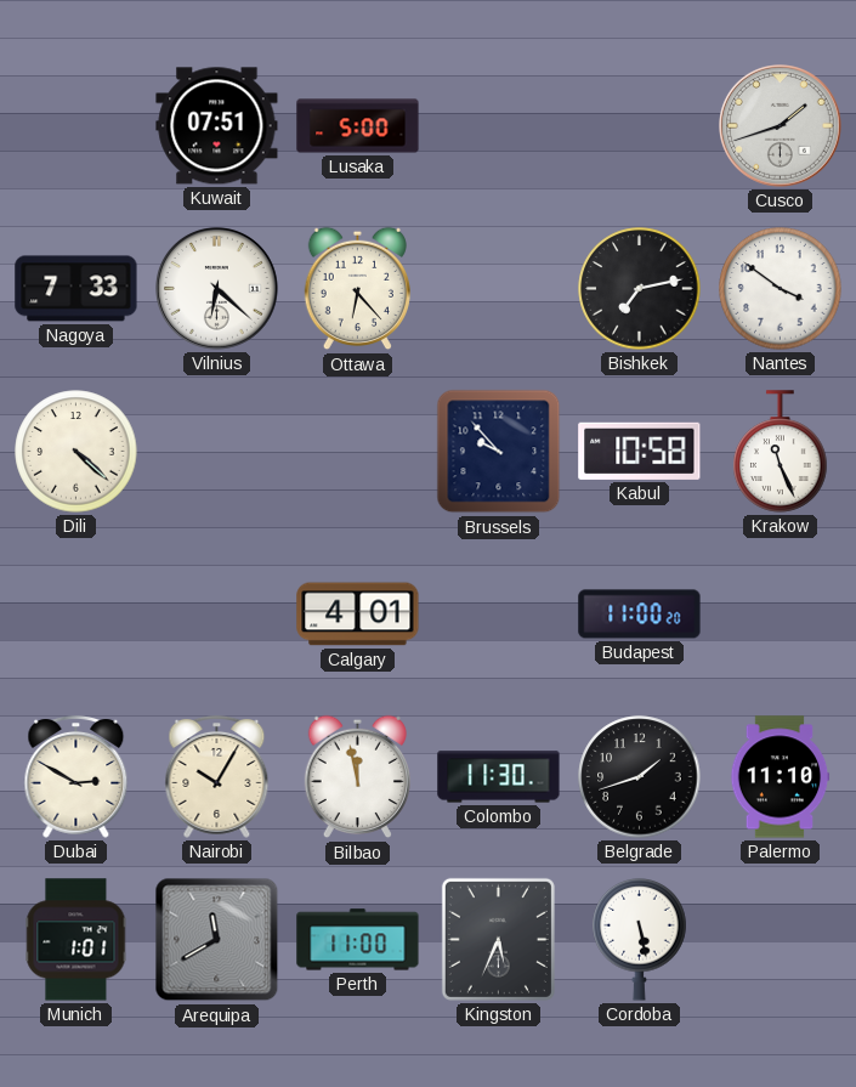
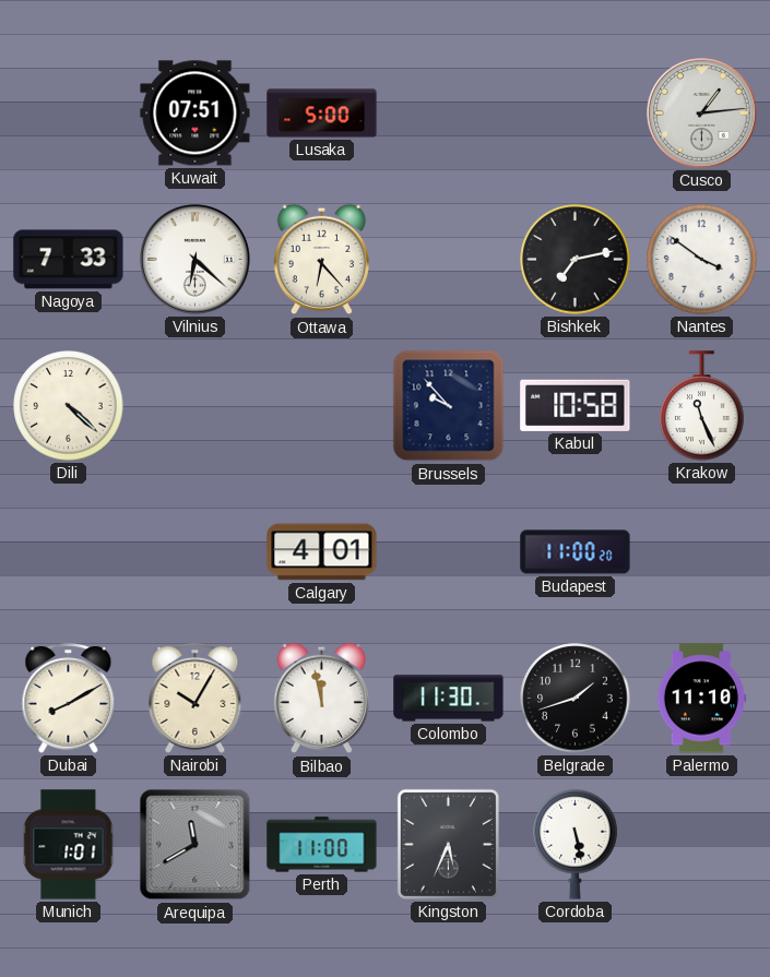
Cusco: 1:42 -> 1:14
Dubai: 2:50 -> 8:10
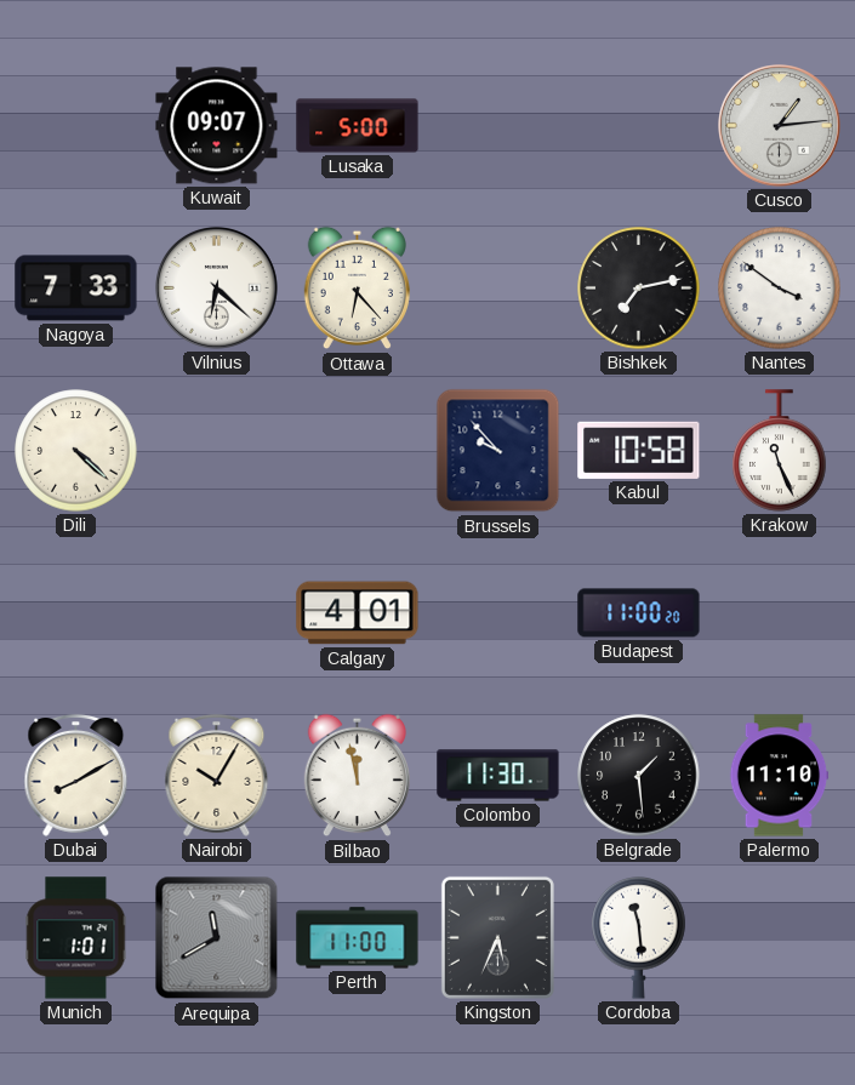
Kuwait: 07:51 -> 09:07
Belgrade: 1:42 -> 1:29
Cordoba: 5:28 -> 11:29
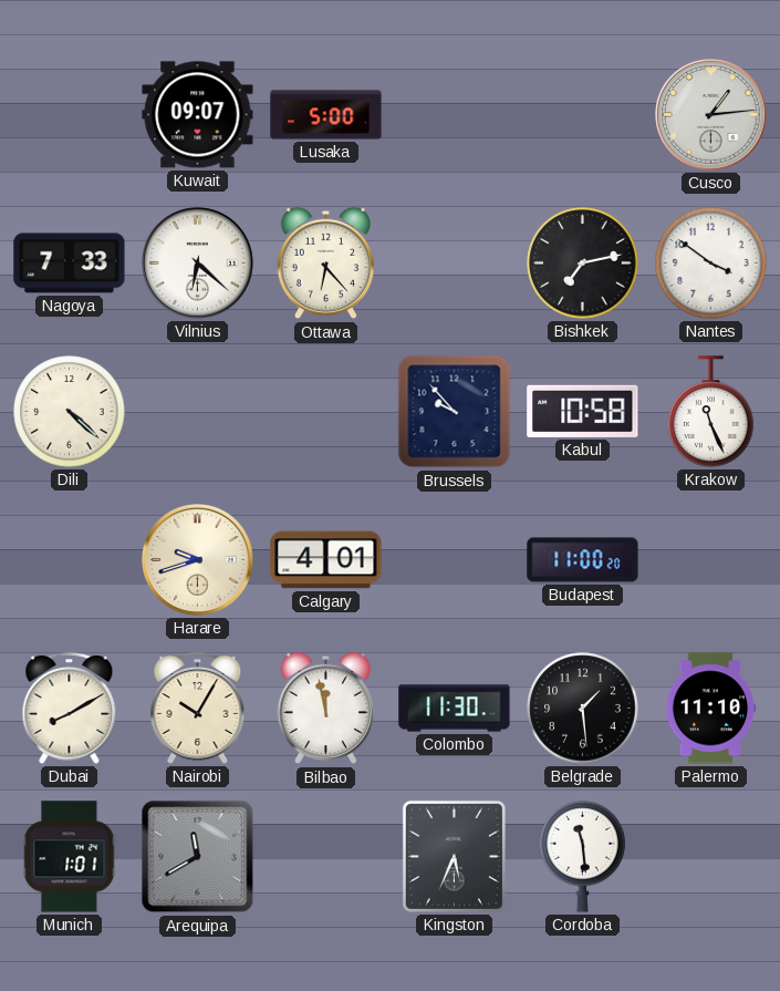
Harare: none -> 9:42
Perth: 11:00 -> none
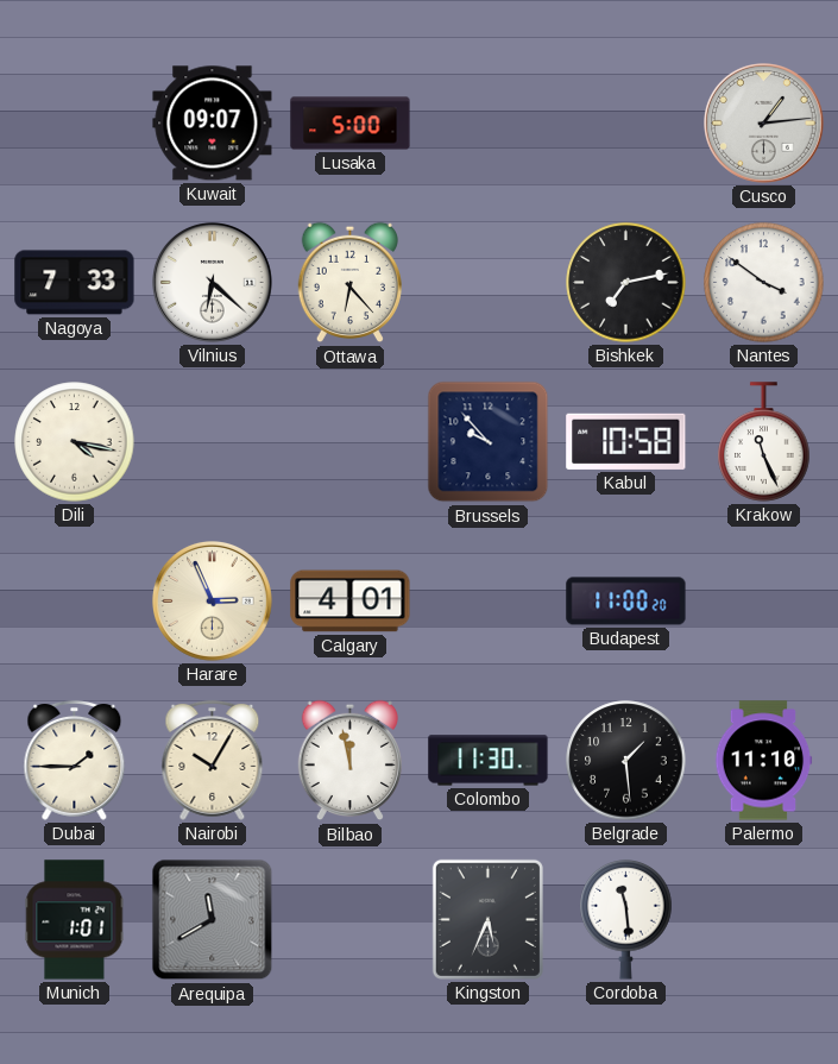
Dili: 4:22 -> 4:17
Harare: 9:42 -> 2:56
Dubai: 8:10 -> 1:45
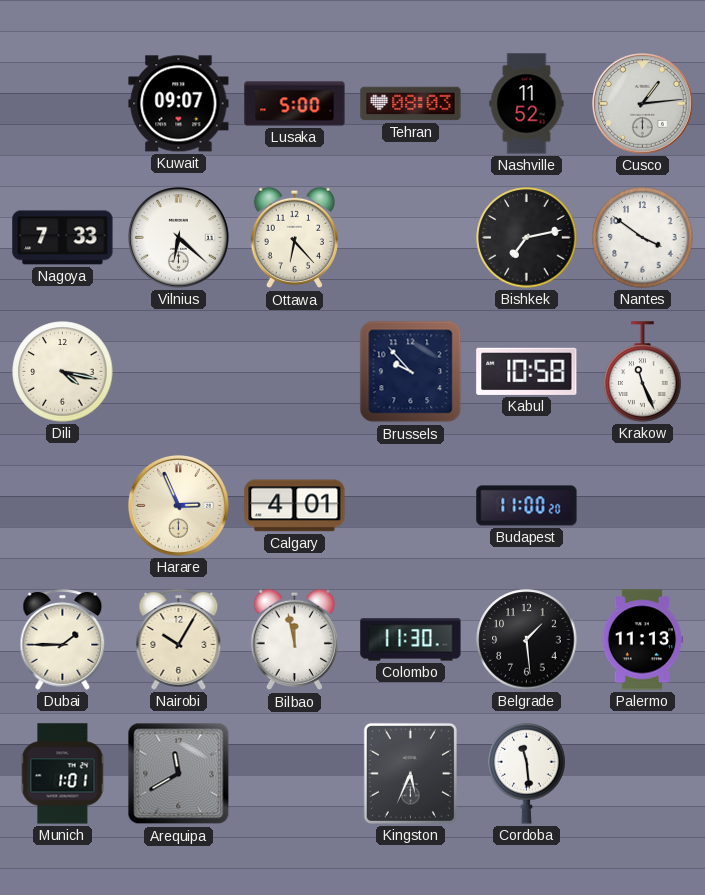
Tehran: none -> 08:03
Nashville: none -> 11:52
Palermo: 11:10 -> 11:13
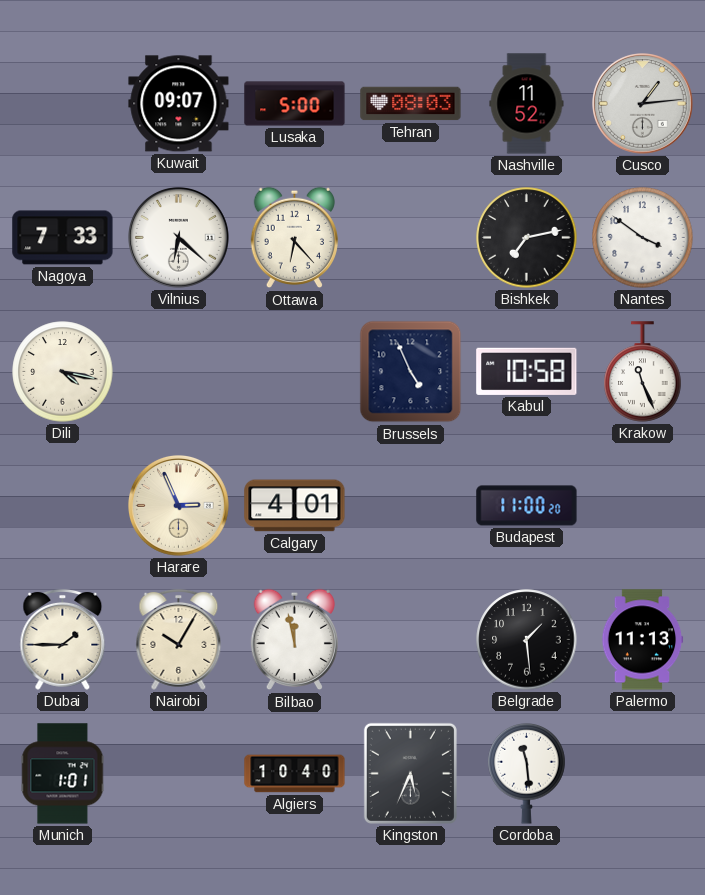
Brussels: 9:53 -> 4:56
Colombo: 11:30 -> none
Arequipa: 11:40 -> none
Algiers: none -> 10:40
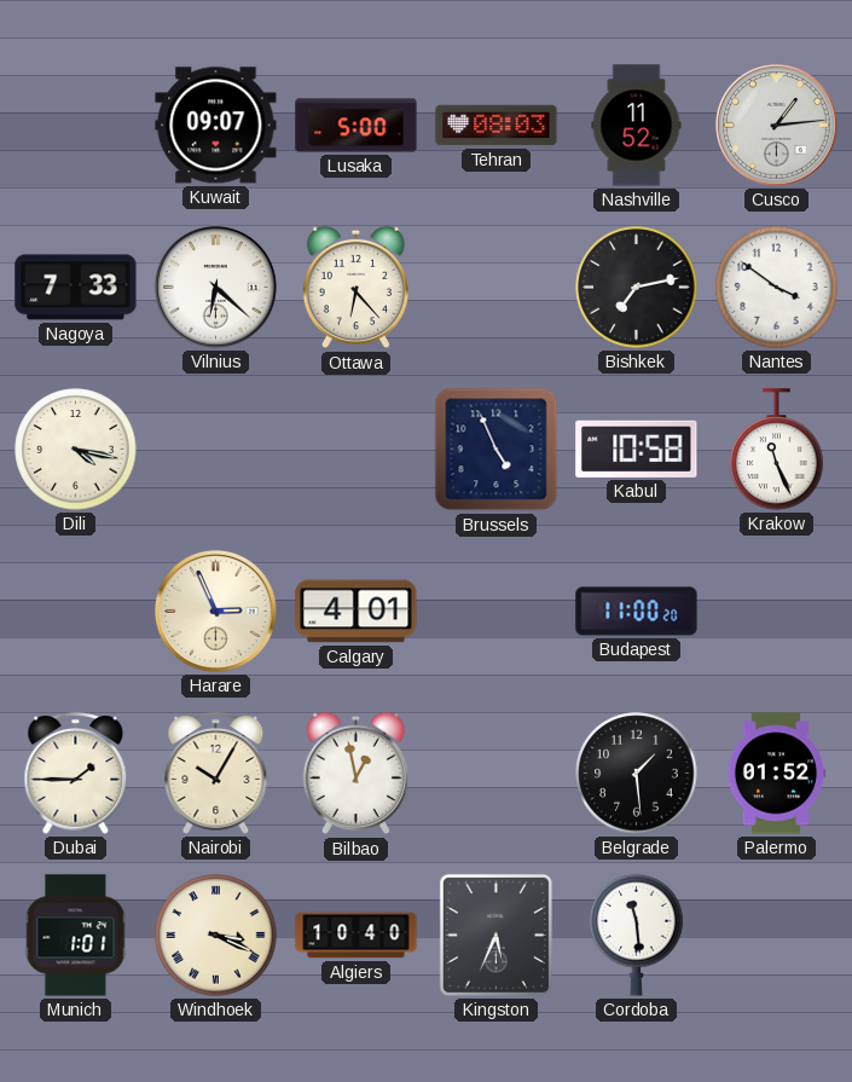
Bilbao: 11:58 -> 12:58
Palermo: 11:13 -> 01:52
Windhoek: none -> 3:19
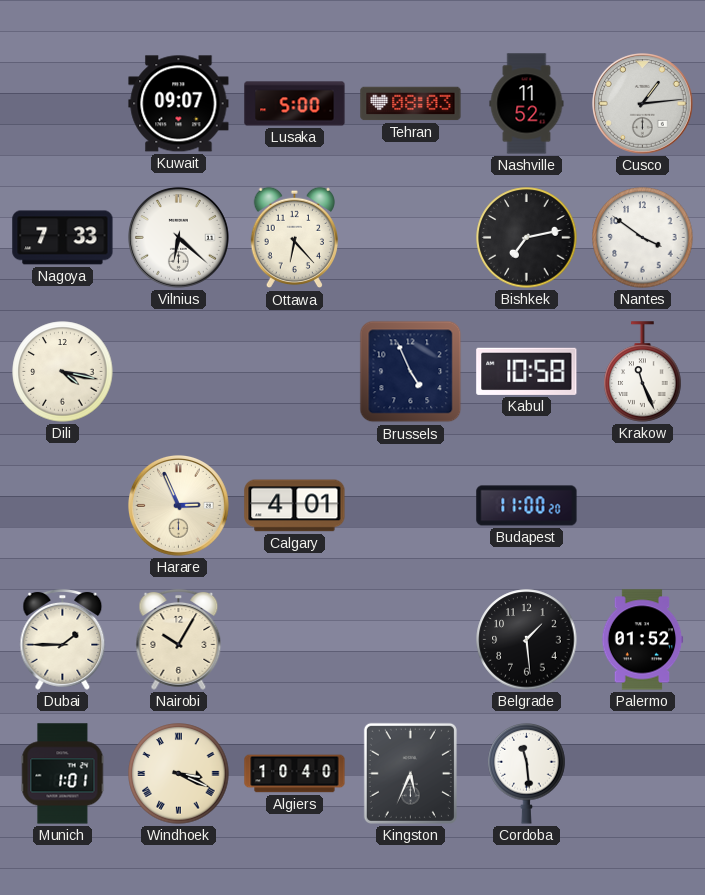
Bilbao: 12:58 -> none
